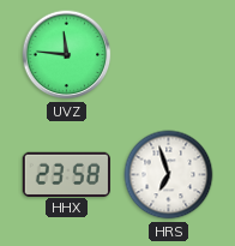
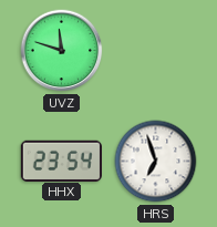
UVZ: 11:46 -> 11:48
HHX: 23:58 -> 23:54
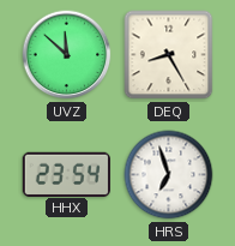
UVZ: 11:48 -> 11:52
DEQ: none -> 8:25
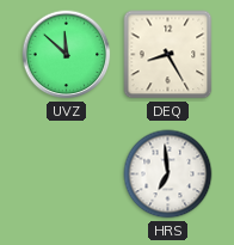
HHX: 23:54 -> none
HRS: 6:57 -> 6:59
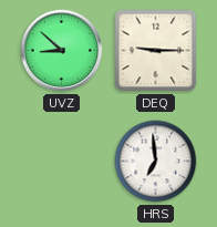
UVZ: 11:52 -> 8:52
DEQ: 8:25 -> 9:15
